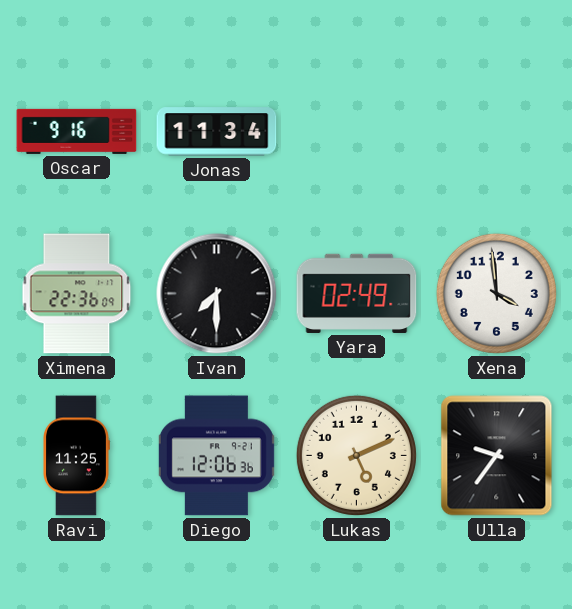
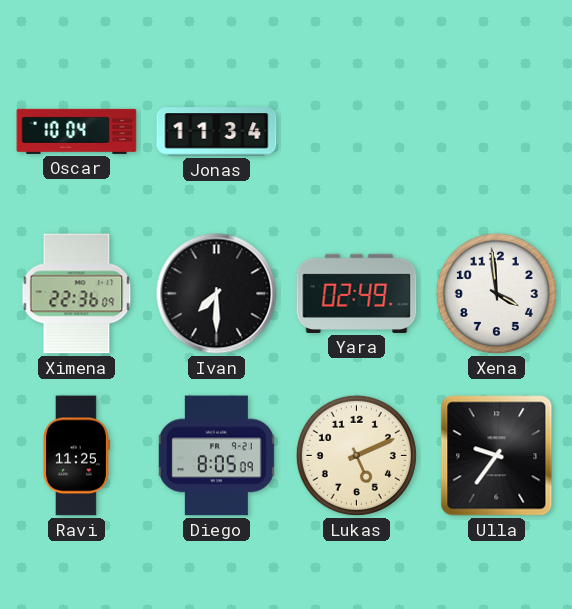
Oscar: 9:16 -> 10:04
Diego: 12:06 -> 8:05
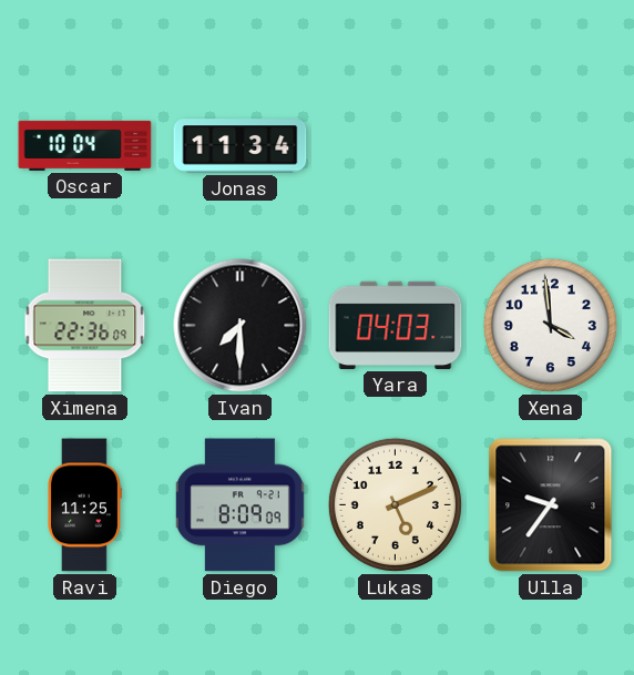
Yara: 02:49 -> 04:03
Diego: 8:05 -> 8:09
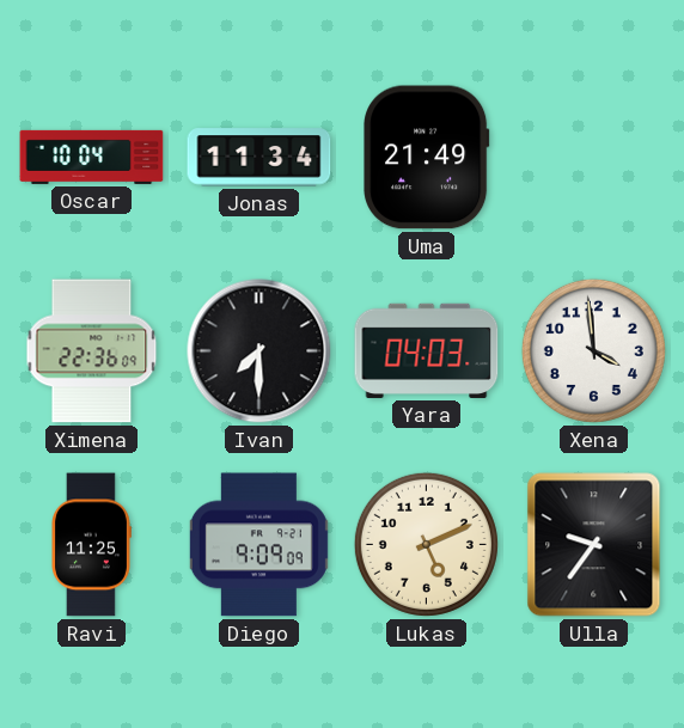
Uma: none -> 21:49
Diego: 8:09 -> 9:09
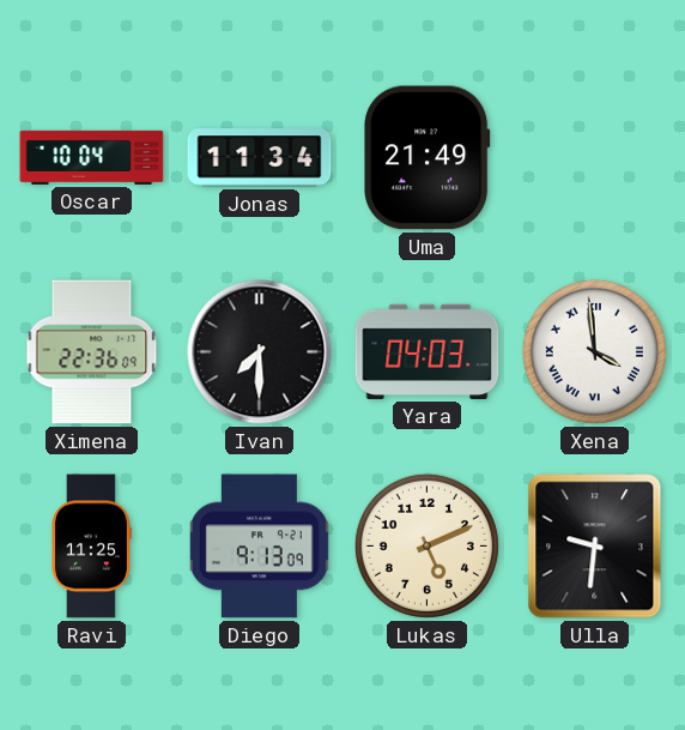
Xena numerals: Arabic -> Roman
Diego: 9:09 -> 9:13
Ulla: 9:36 -> 9:31
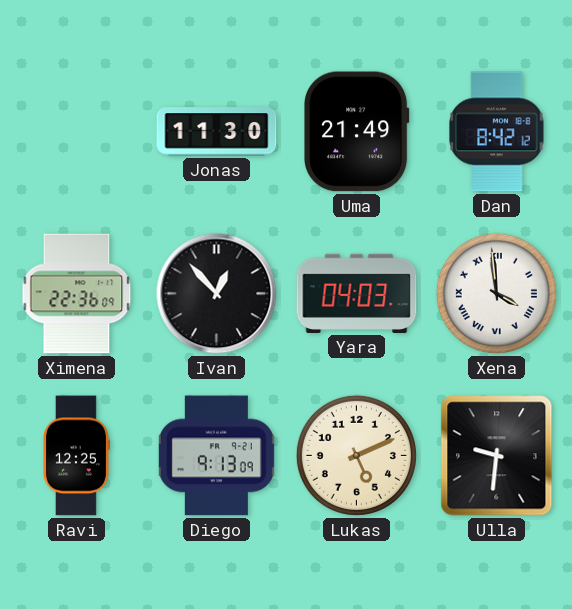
Oscar: 10:04 -> none
Jonas: 11:34 -> 11:30
Dan: none -> 8:42
Ivan: 7:30 -> 12:53
Ravi: 11:25 -> 12:25
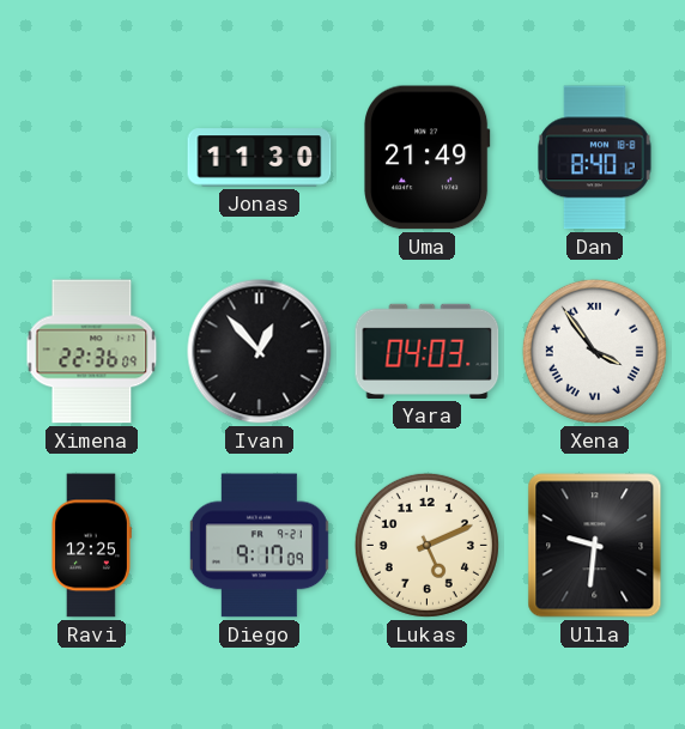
Dan: 8:42 -> 8:40
Xena: 3:59 -> 3:54
Diego: 9:13 -> 9:17
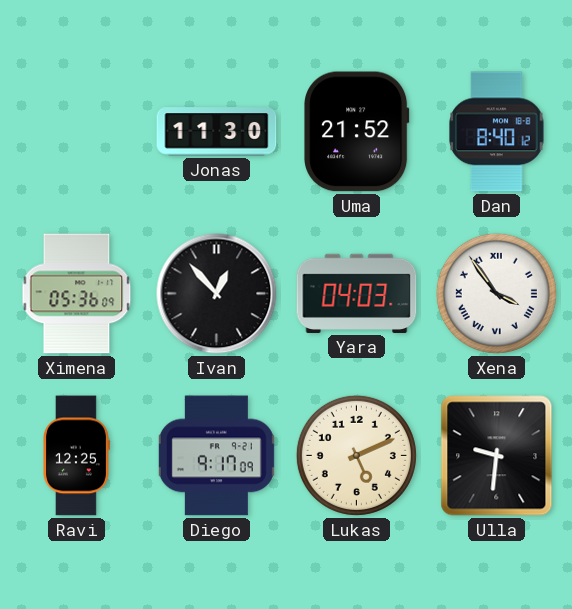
Uma: 21:49 -> 21:52
Ximena: 22:36 -> 05:36
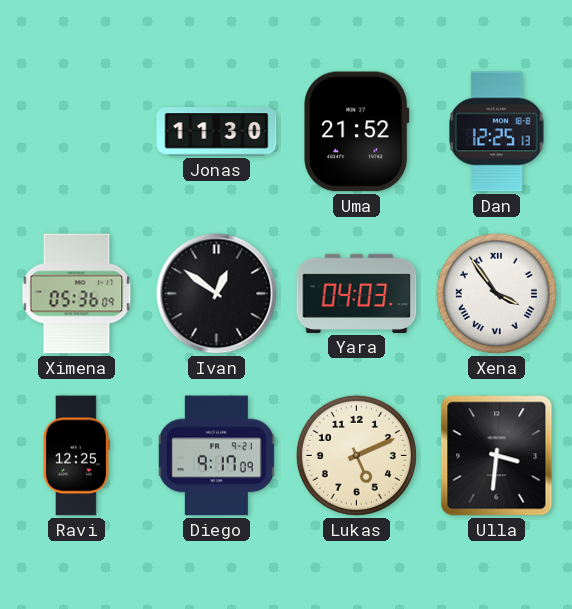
Dan: 8:40 -> 12:25
Ivan: 12:53 -> 12:51
Ulla: 9:31 -> 3:31
